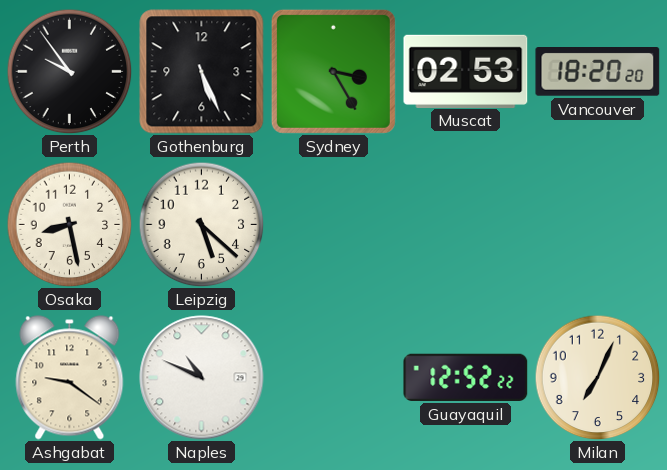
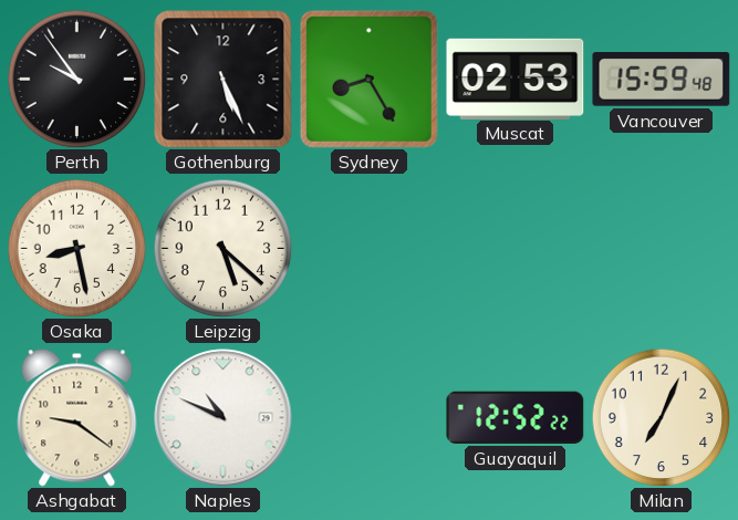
Sydney: 3:25 -> 8:25
Vancouver: 18:20 -> 15:59
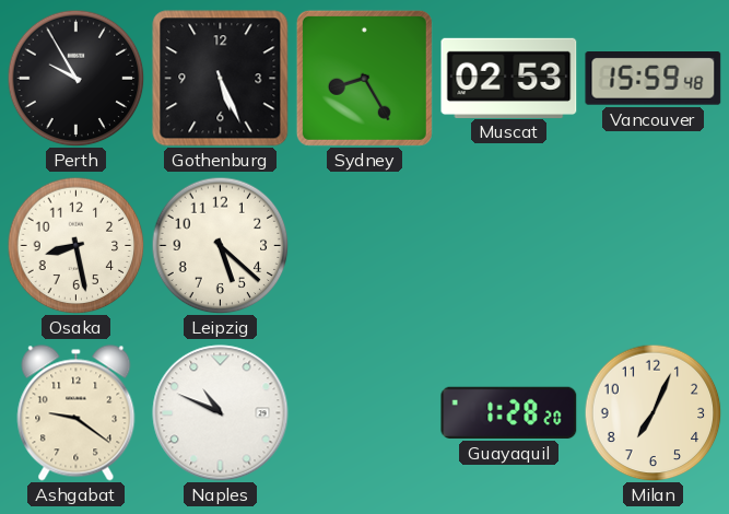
Perth: 9:54 -> 9:55
Guayaquil: 12:52 -> 1:28
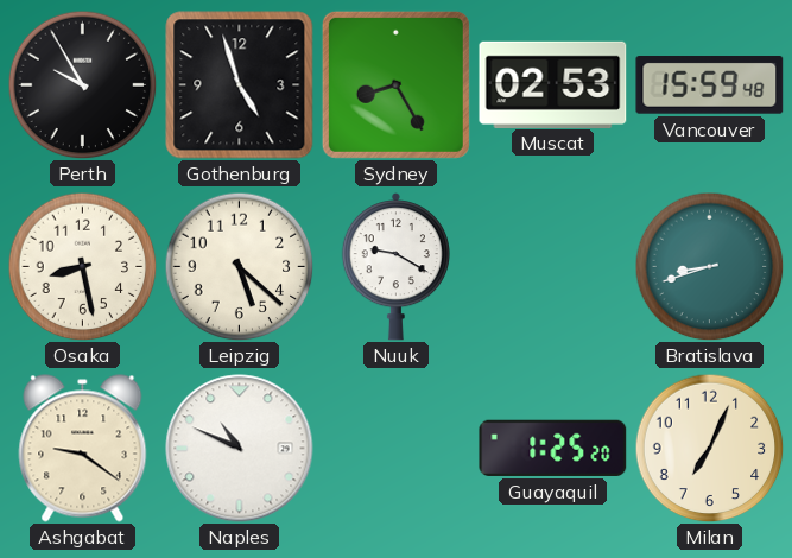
Gothenburg: 5:26 -> 4:57
Nuuk: none -> 9:20
Bratislava: none -> 8:42
Guayaquil: 1:28 -> 1:25
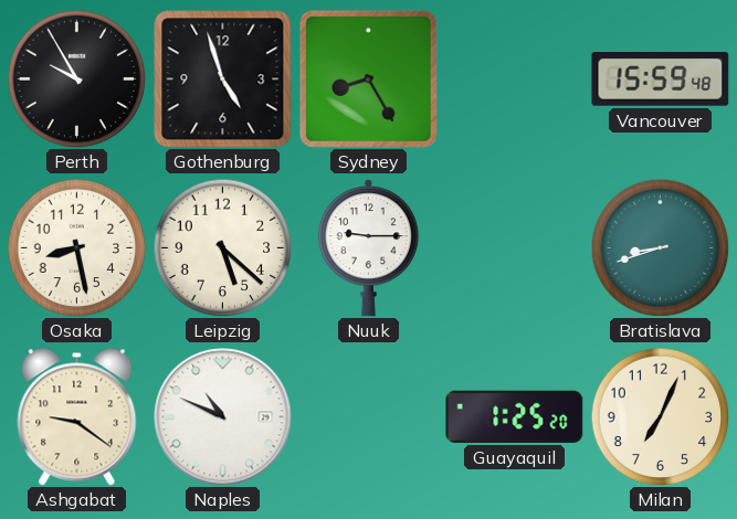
Muscat: 02:53 -> none
Nuuk: 9:20 -> 9:15
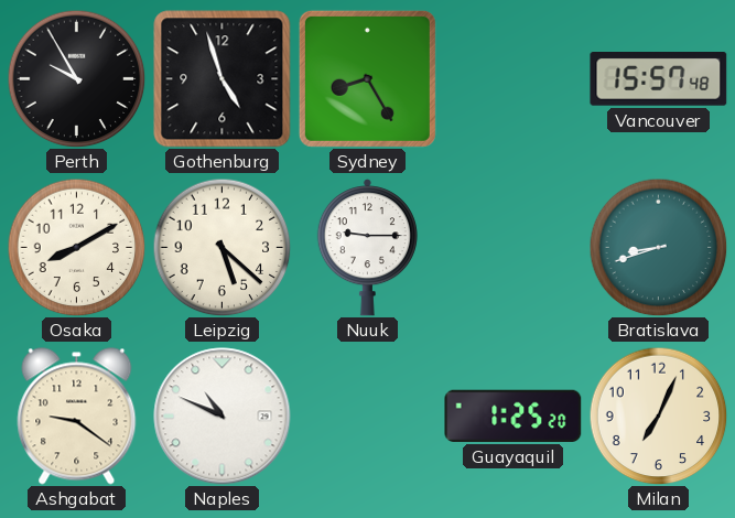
Vancouver: 15:59 -> 15:57
Osaka: 8:28 -> 8:10
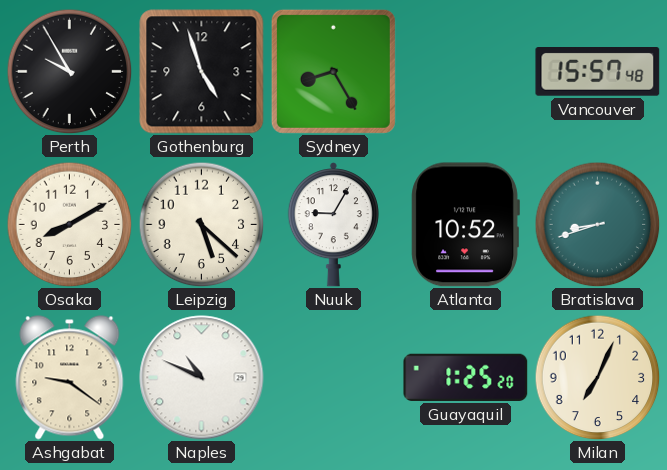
Nuuk: 9:15 -> 9:05
Atlanta: none -> 10:52
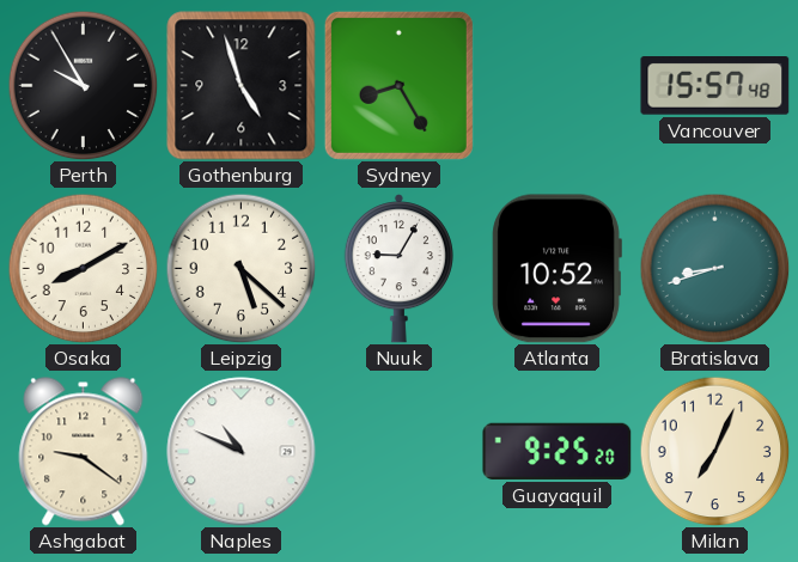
Guayaquil: 1:25 -> 9:25
